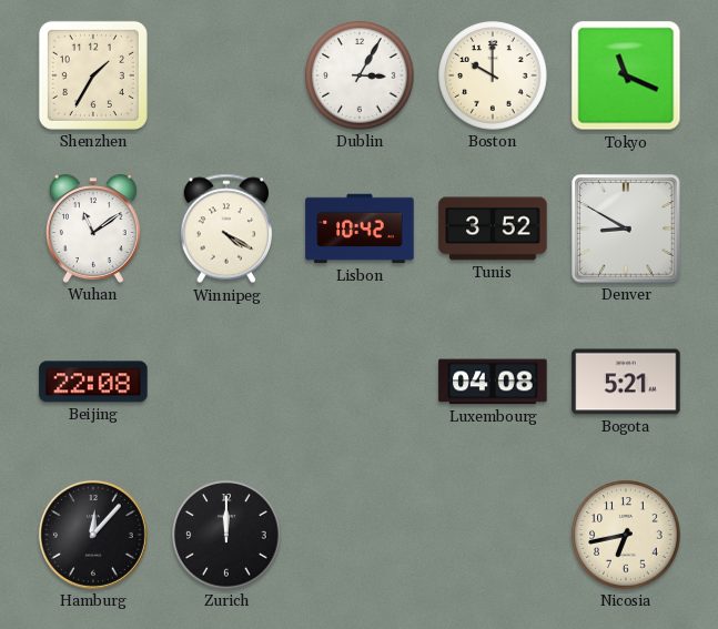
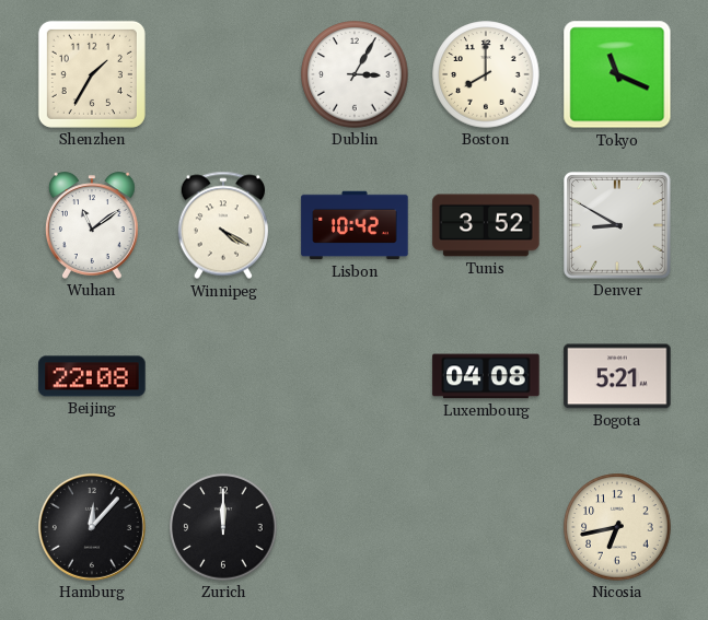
Boston: 10:00 -> 8:00
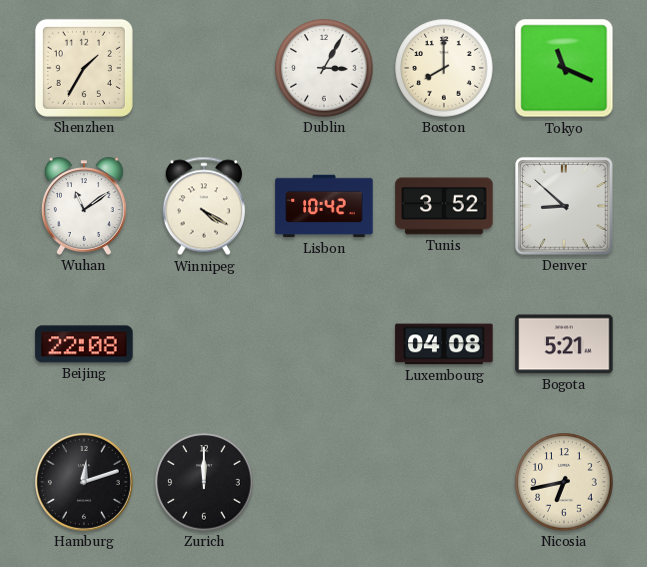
Denver: 8:50 -> 8:52
Hamburg: 12:07 -> 12:12
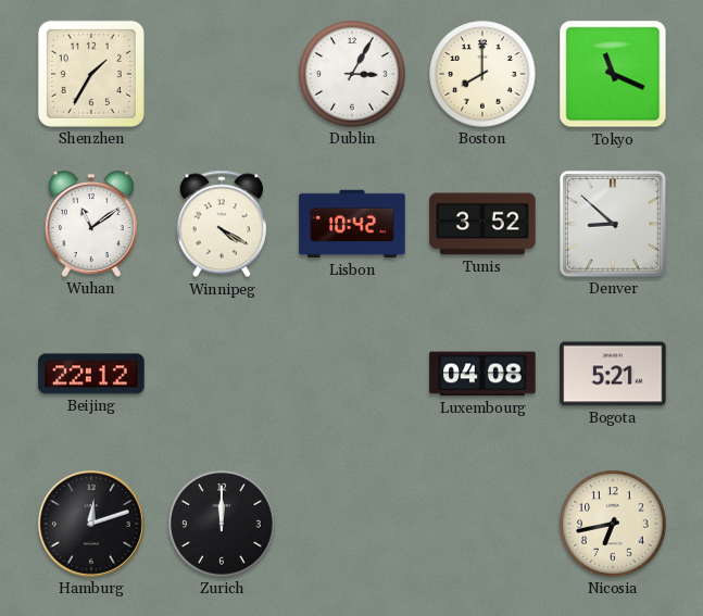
Beijing: 22:08 -> 22:12
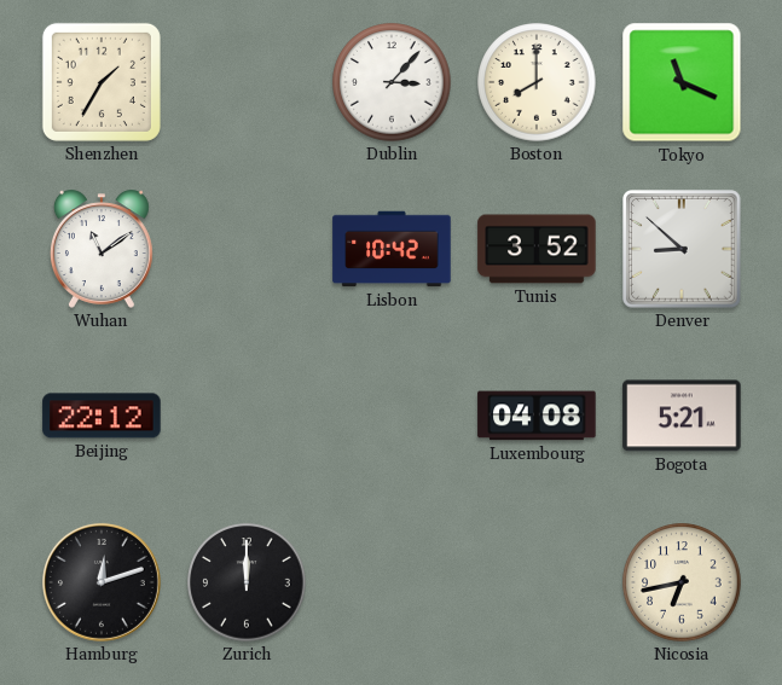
Dublin: 3:05 -> 3:07
Winnipeg: 4:20 -> none
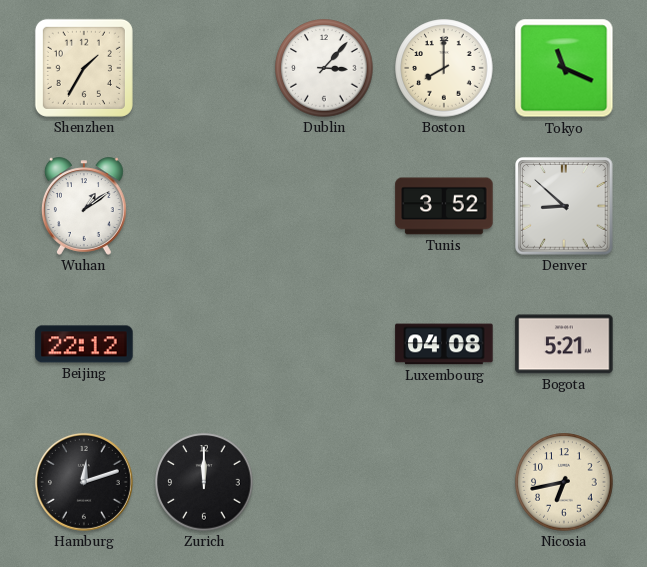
Wuhan: 11:09 -> 1:09
Lisbon: 10:42 -> none
